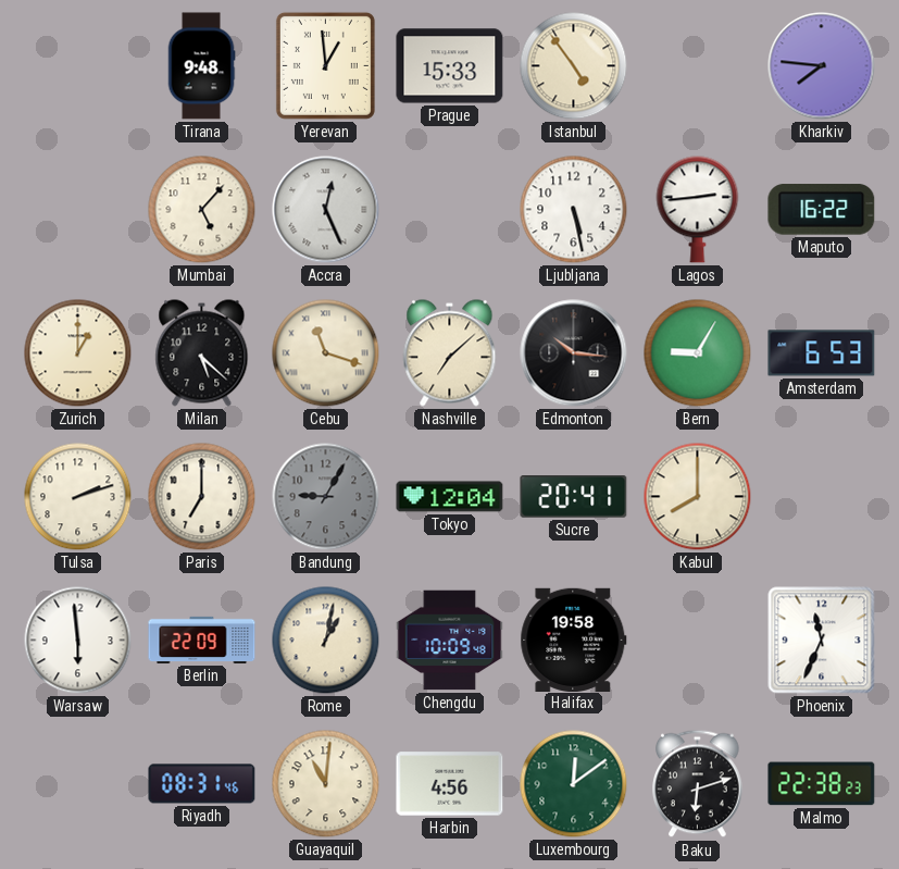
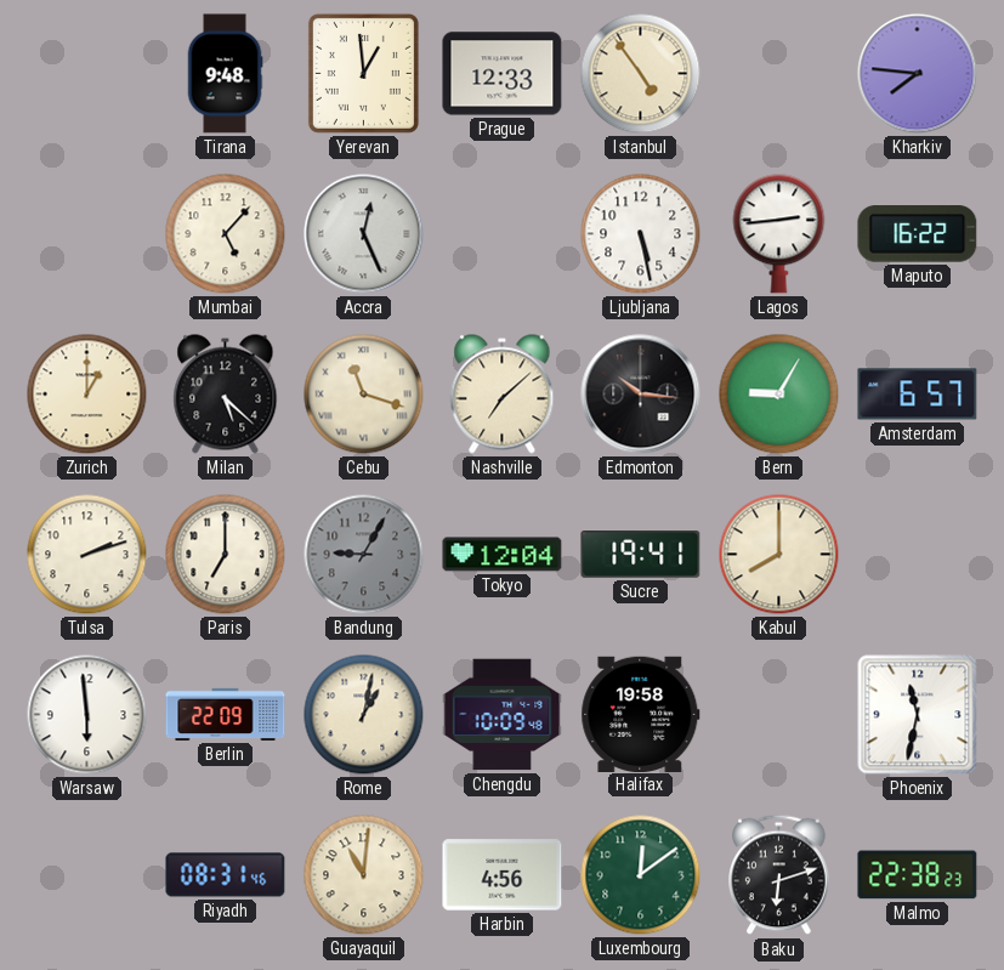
Prague: 15:33 -> 12:33
Amsterdam: 6:53 -> 6:57
Sucre: 20:41 -> 19:41
Phoenix: 11:34 -> 11:32
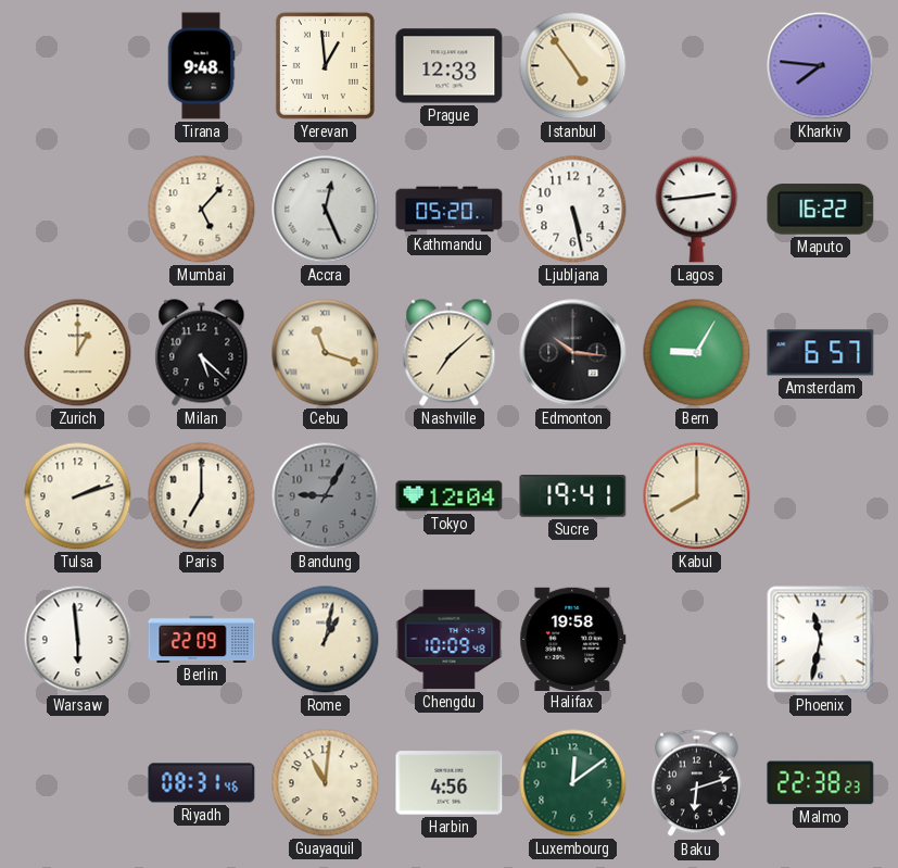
Kathmandu: none -> 05:20
